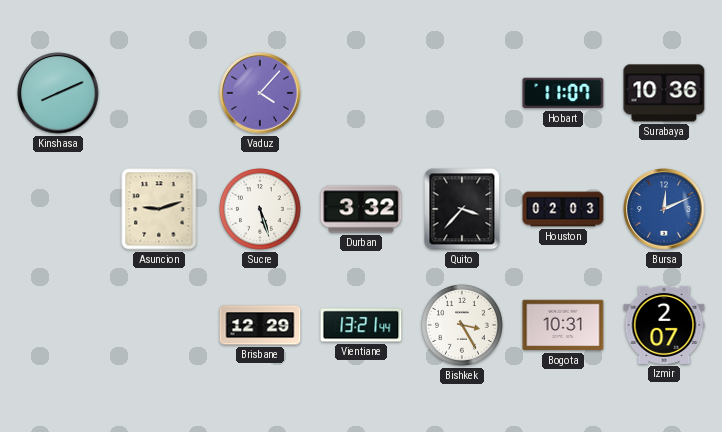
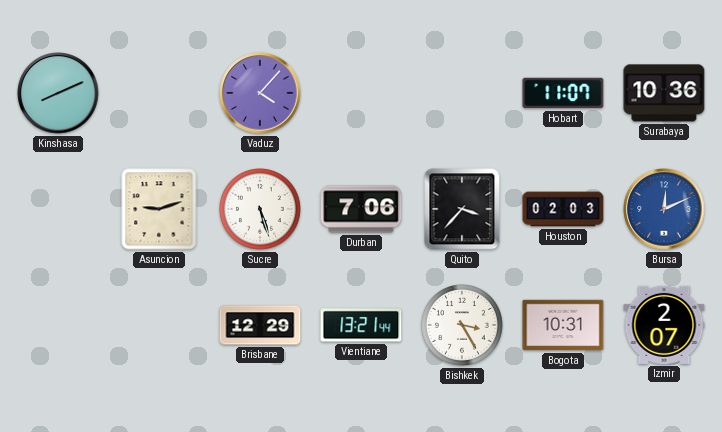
Durban: 3:32 -> 7:06
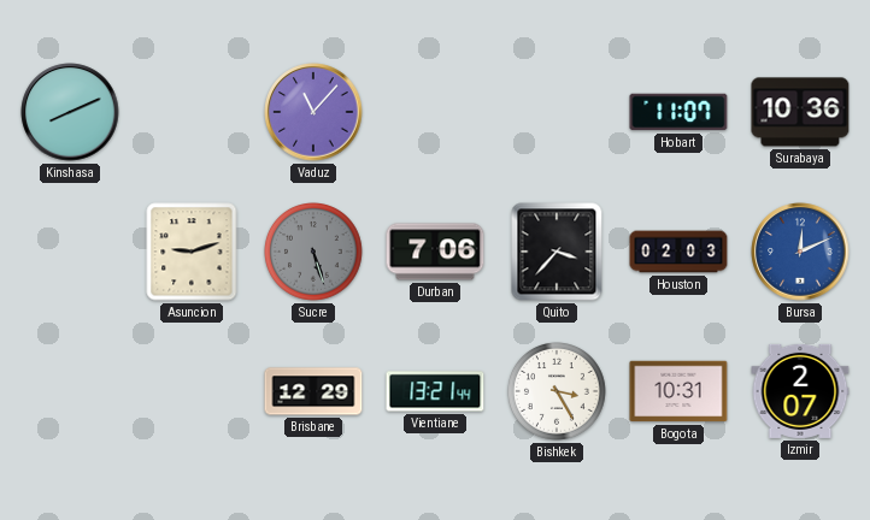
Vaduz: 4:07 -> 11:07
Sucre dial: white -> grey
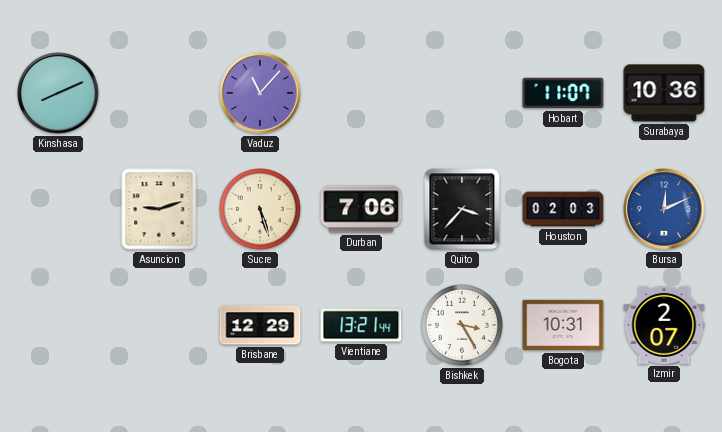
Sucre dial: grey -> cream
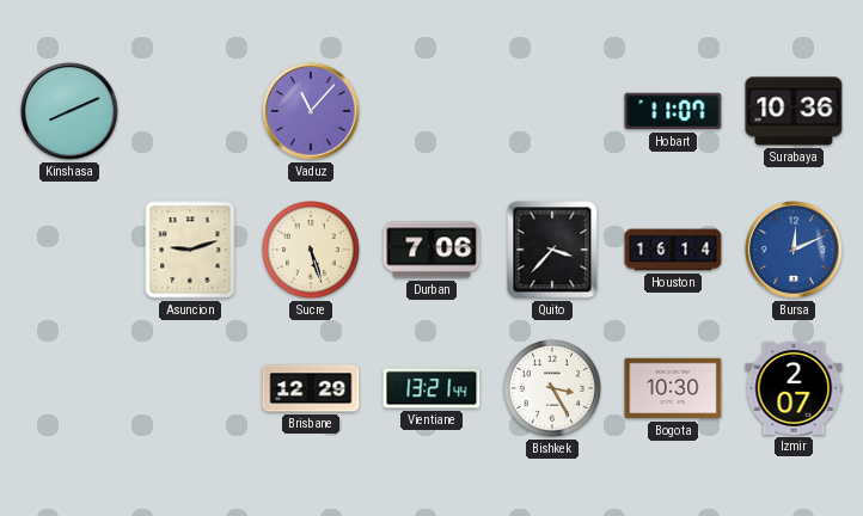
Houston: 02:03 -> 16:14
Bogota: 10:31 -> 10:30
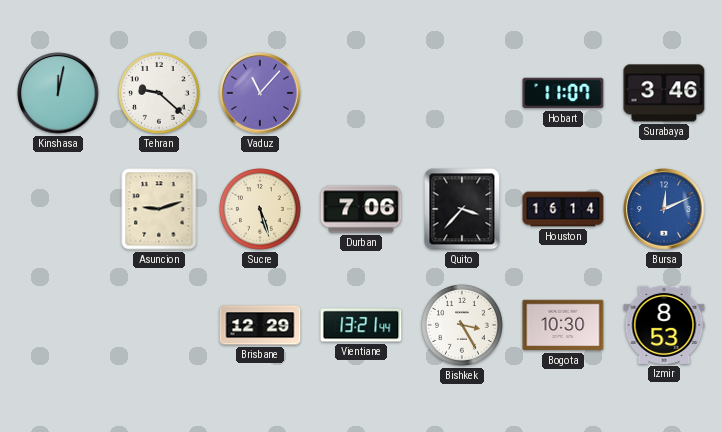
Kinshasa: 8:11 -> 12:02
Tehran: none -> 9:22
Surabaya: 10:36 -> 3:46
Izmir: 2:07 -> 8:53
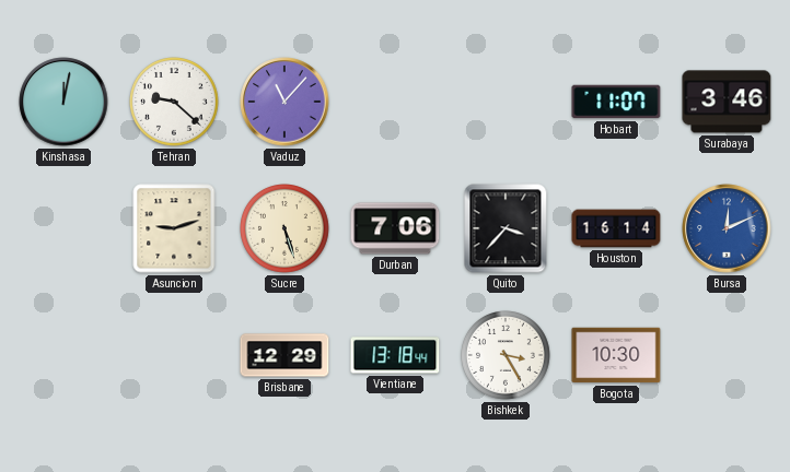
Vientiane: 13:21 -> 13:18
Izmir: 8:53 -> none
